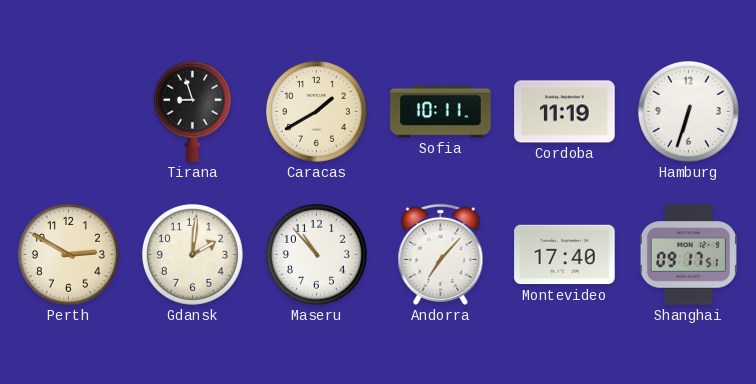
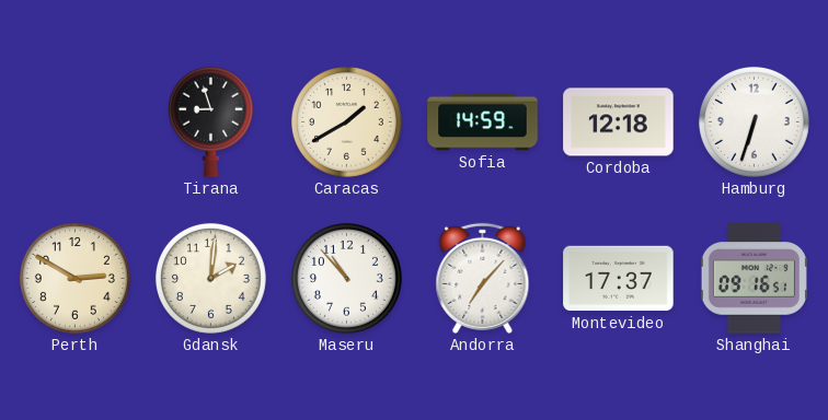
Sofia: 10:11 -> 14:59
Cordoba: 11:19 -> 12:18
Montevideo: 17:40 -> 17:37
Shanghai: 09:17 -> 09:16
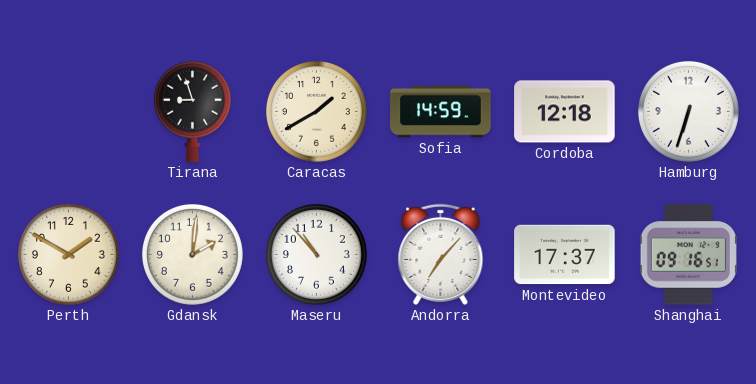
Perth: 2:50 -> 1:50
